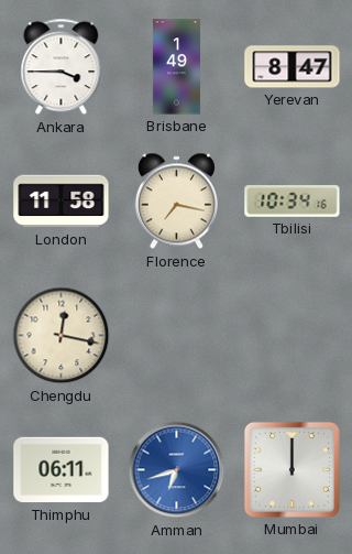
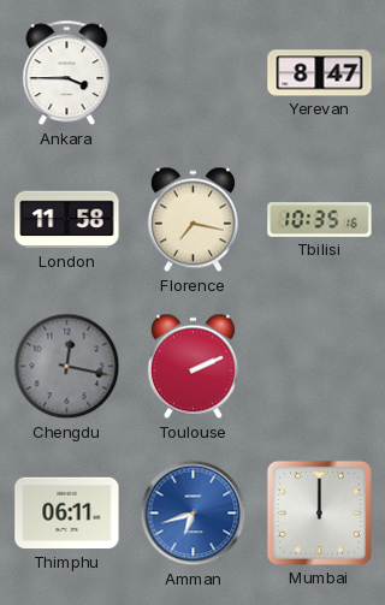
Brisbane: 1:49 -> none
Tbilisi: 10:34 -> 10:35
Chengdu dial: cream -> grey
Toulouse: none -> 2:11
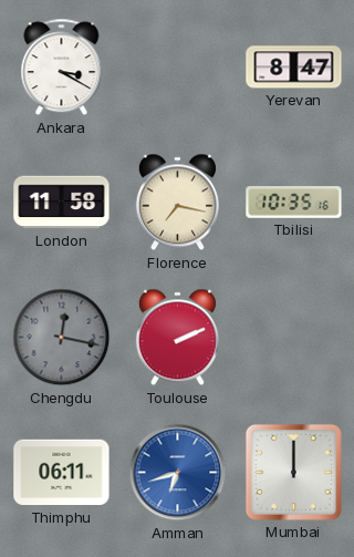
Ankara: 3:45 -> 3:20
